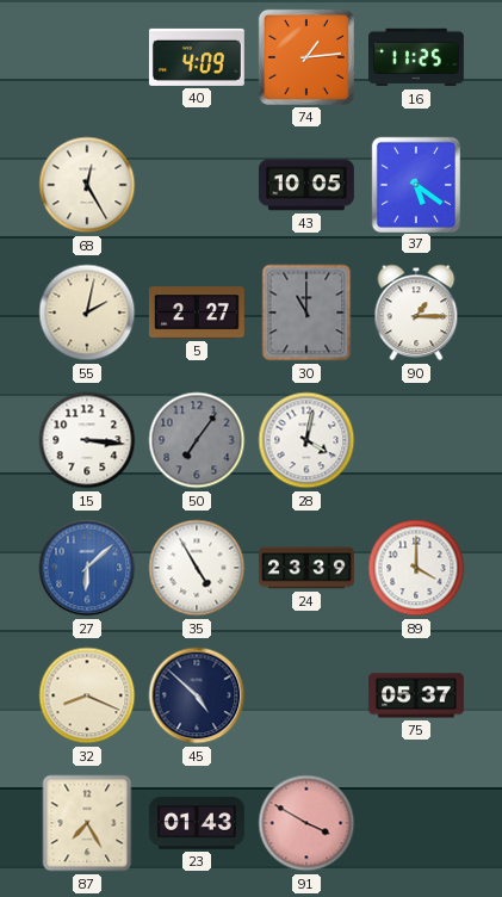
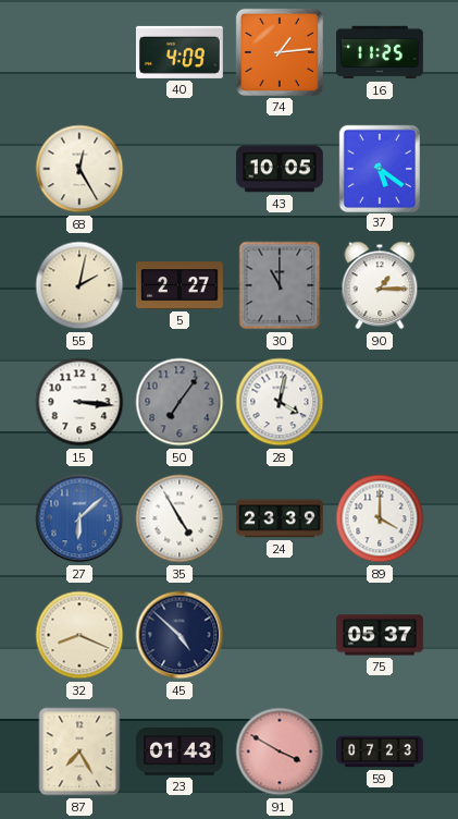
59: none -> 07:23
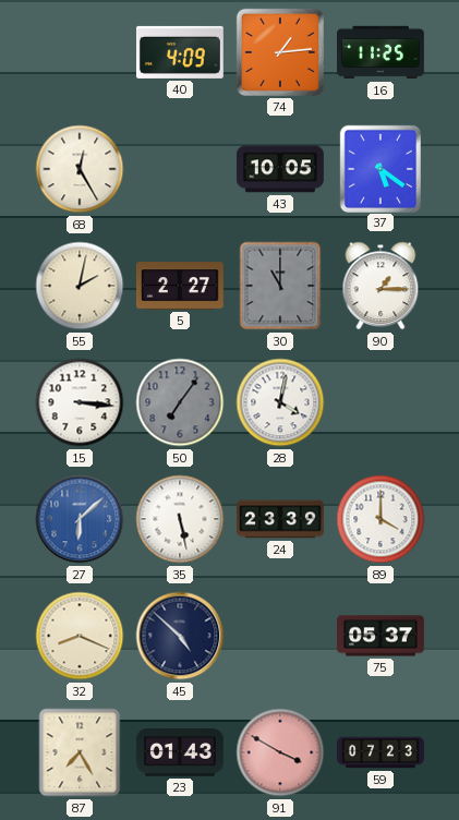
35: 4:55 -> 5:28
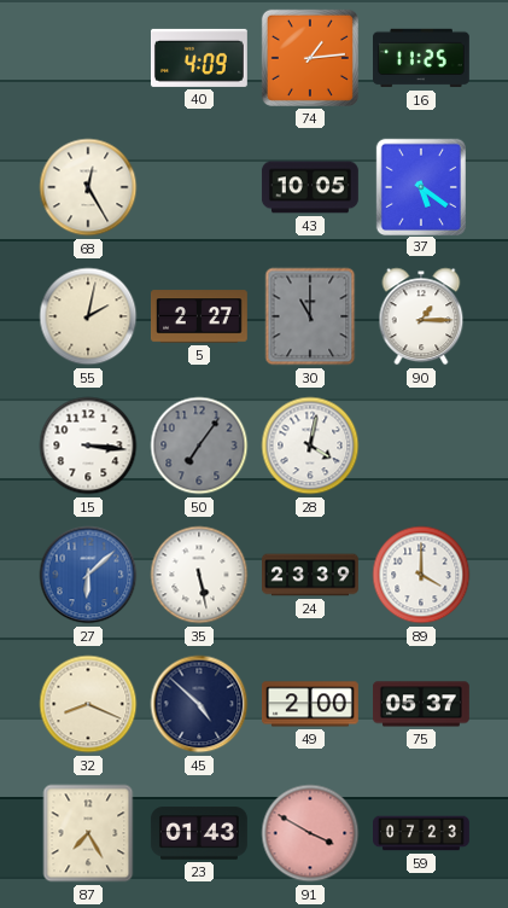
49: none -> 2:00
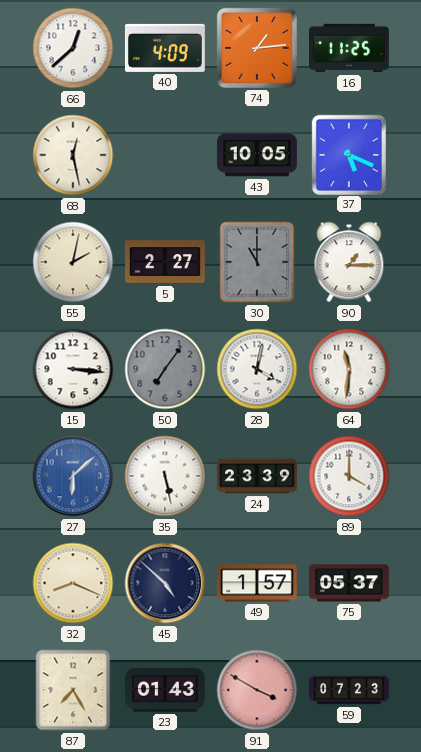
66: none -> 12:38
68: 12:25 -> 12:28
37: 5:21 -> 5:19
64: none -> 11:31
49: 2:00 -> 1:57
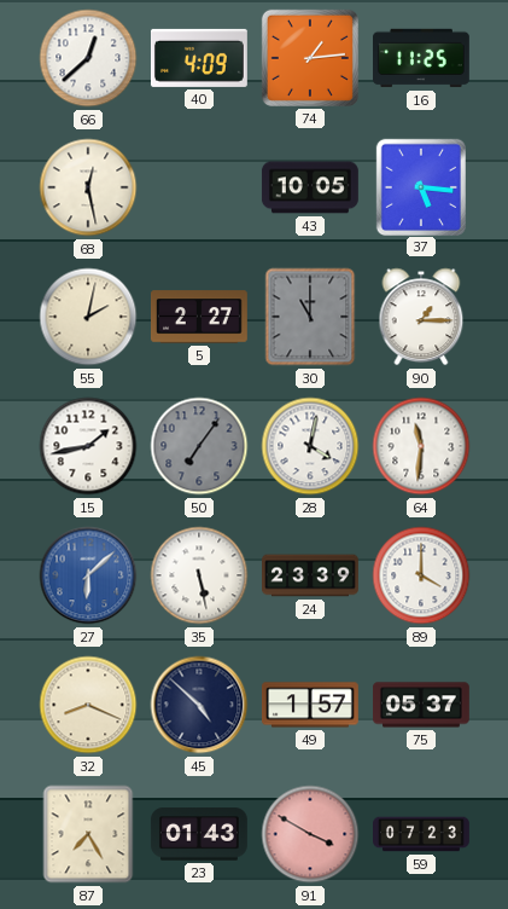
37: 5:19 -> 5:16
15: 3:16 -> 1:43
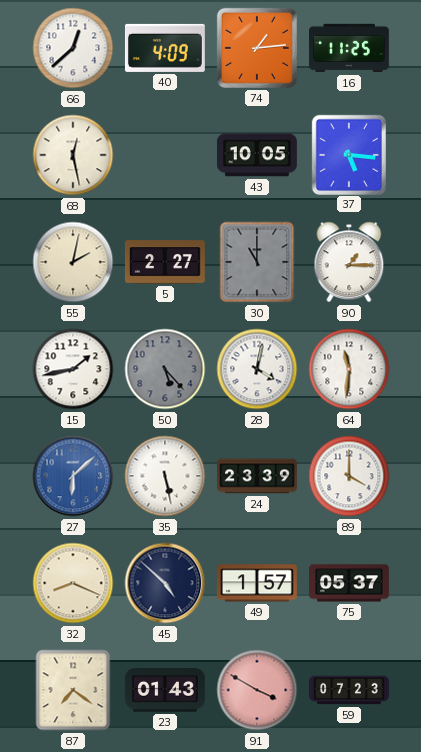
50: 7:06 -> 5:23
87: 7:25 -> 7:21
